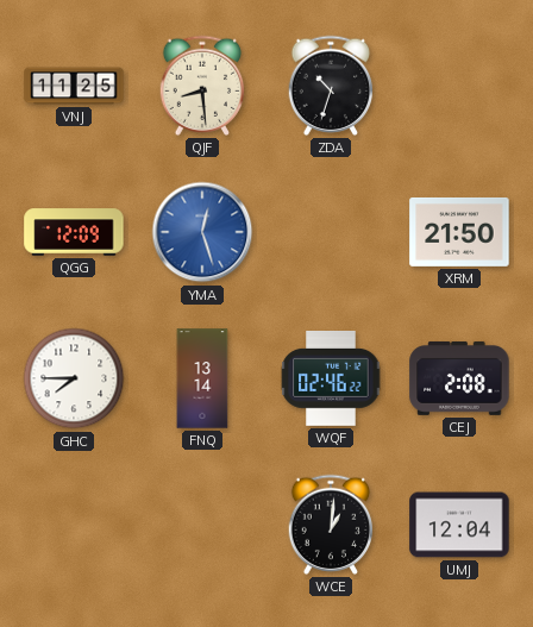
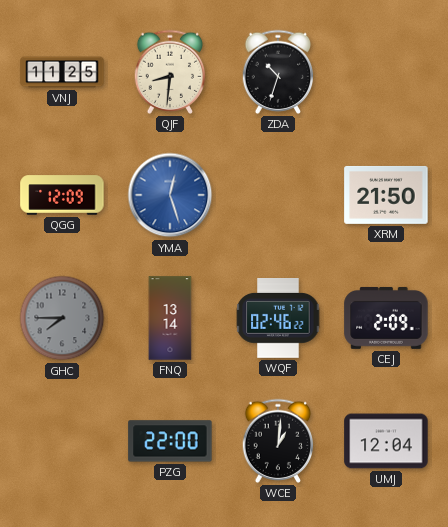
QJF: 8:29 -> 8:31
GHC dial: white -> grey
CEJ: 2:08 -> 2:09
PZG: none -> 22:00
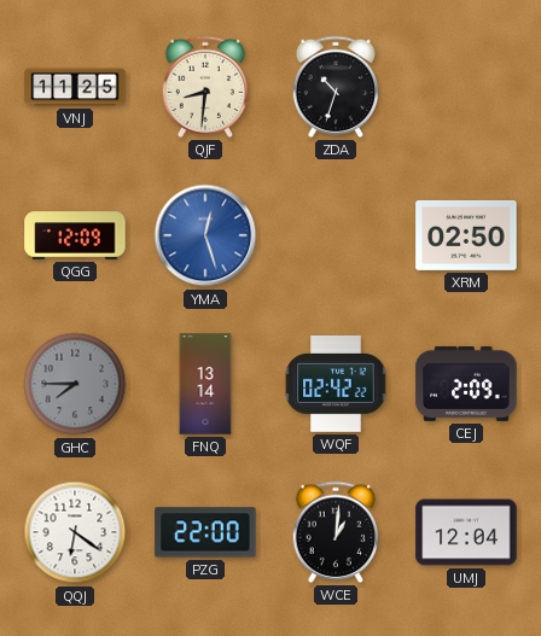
XRM: 21:50 -> 02:50
WQF: 02:46 -> 02:42
QQJ: none -> 6:21
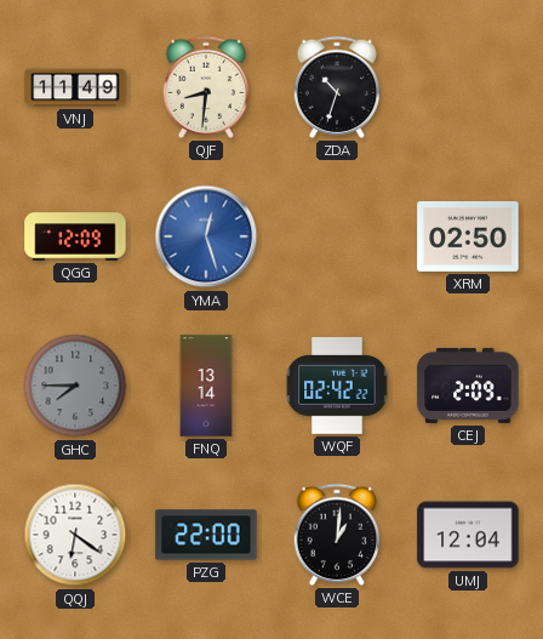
VNJ: 11:25 -> 11:49
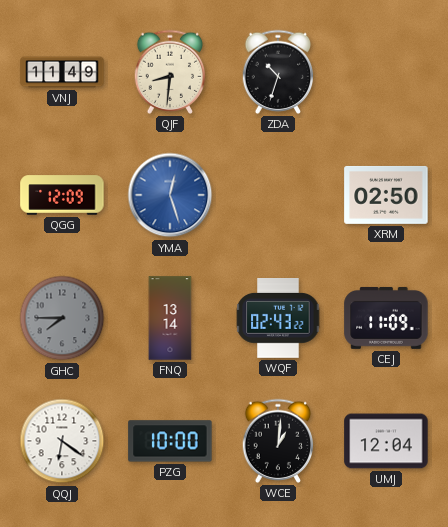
WQF: 02:42 -> 02:43
CEJ: 2:09 -> 11:09
PZG: 22:00 -> 10:00
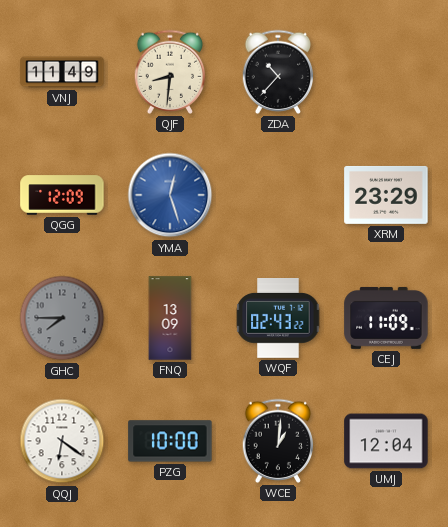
ZDA: 10:33 -> 10:37
XRM: 02:50 -> 23:29
FNQ: 13:14 -> 13:09
